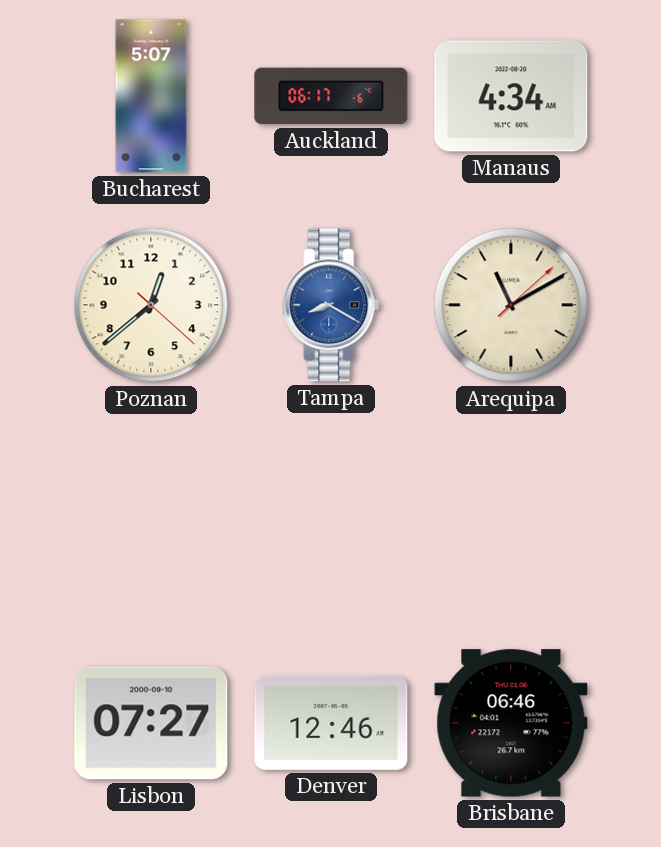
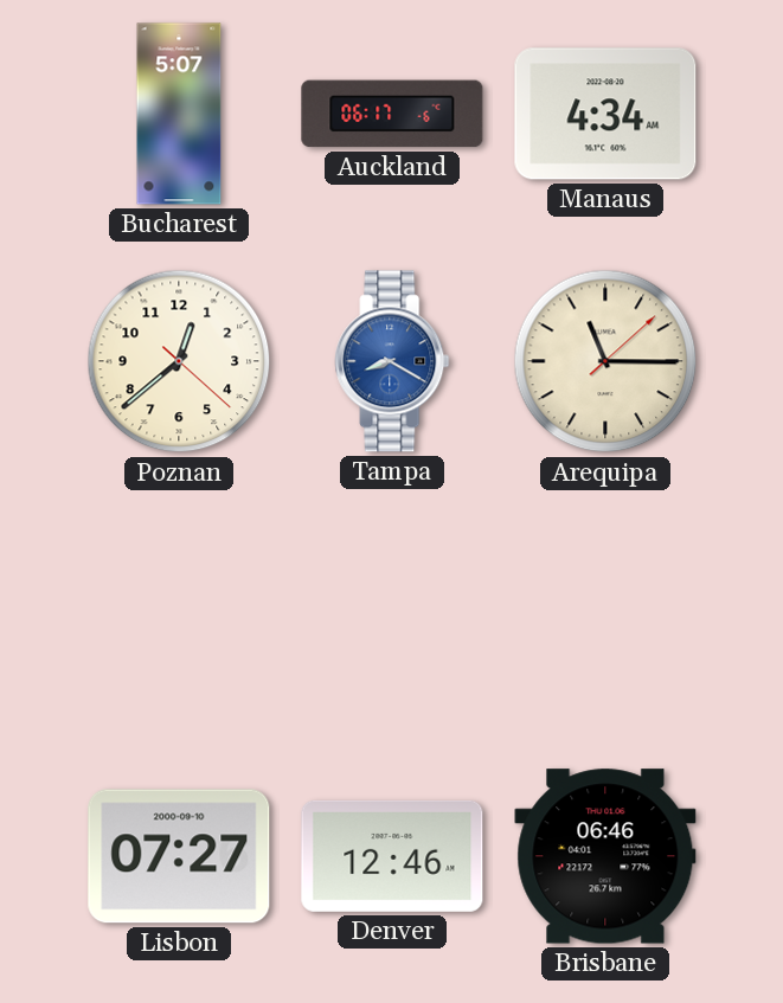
Arequipa: 11:10 -> 11:15
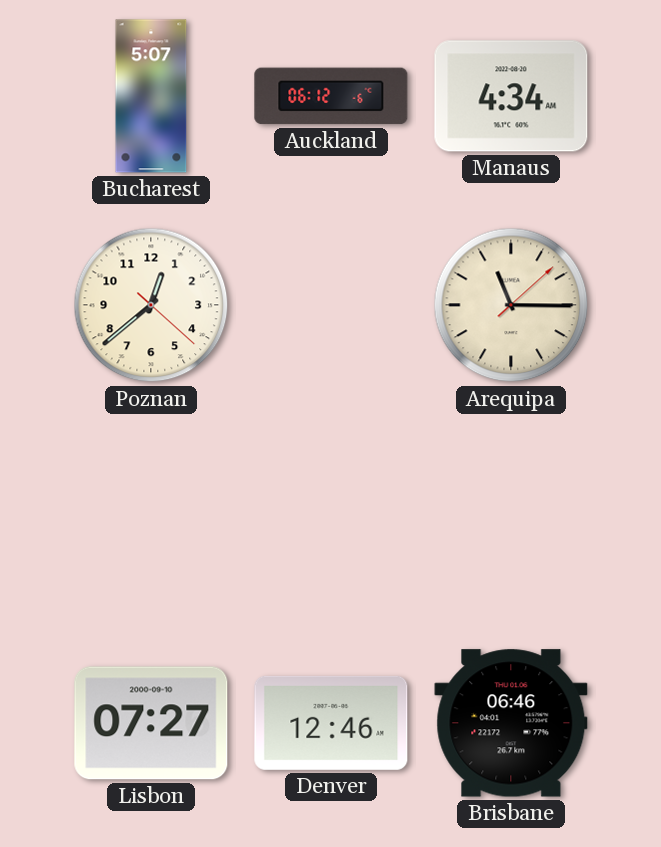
Auckland: 06:17 -> 06:12
Tampa: 8:20 -> none
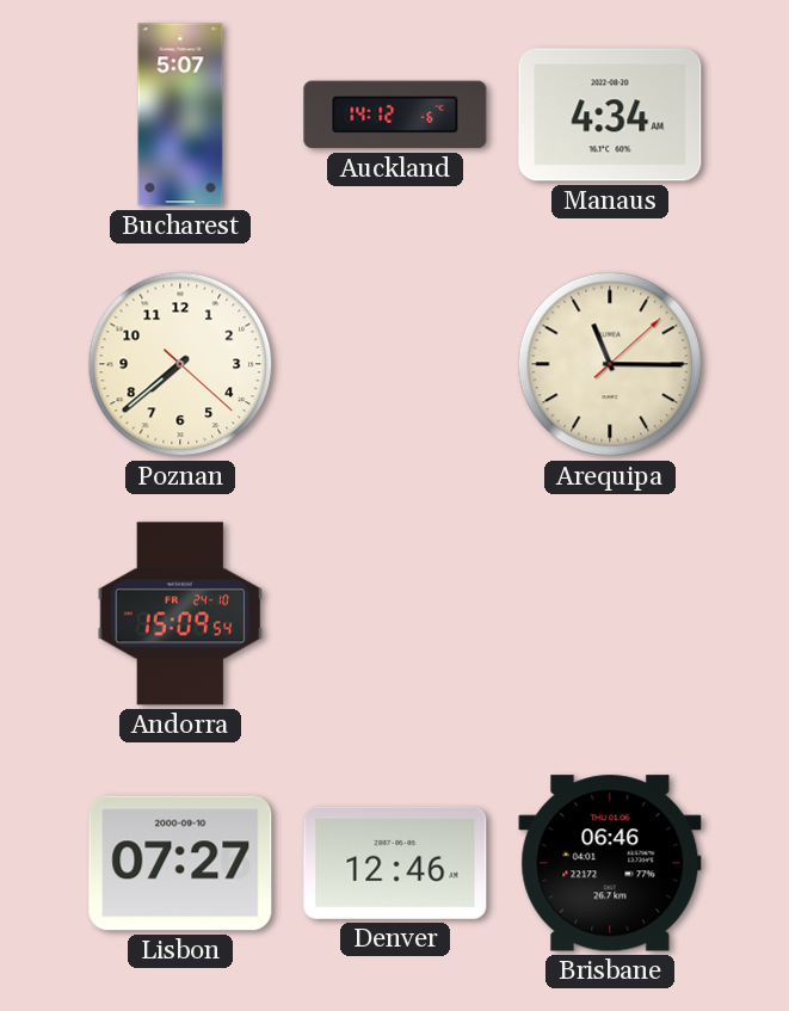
Auckland: 06:12 -> 14:12
Poznan: 12:38 -> 7:38
Andorra: none -> 15:09
